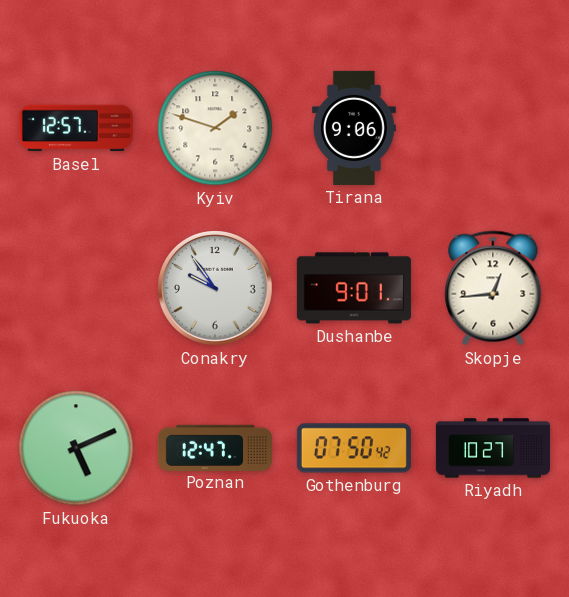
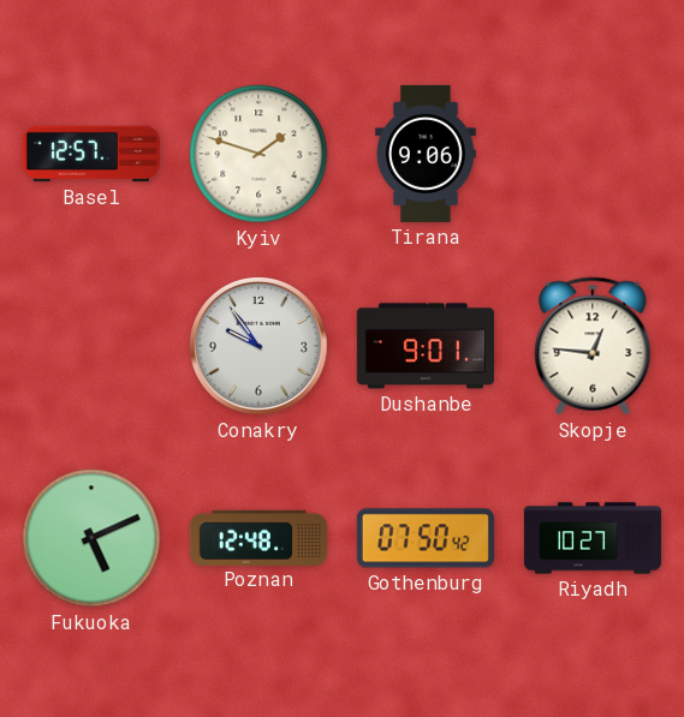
Skopje: 12:44 -> 12:46
Poznan: 12:47 -> 12:48
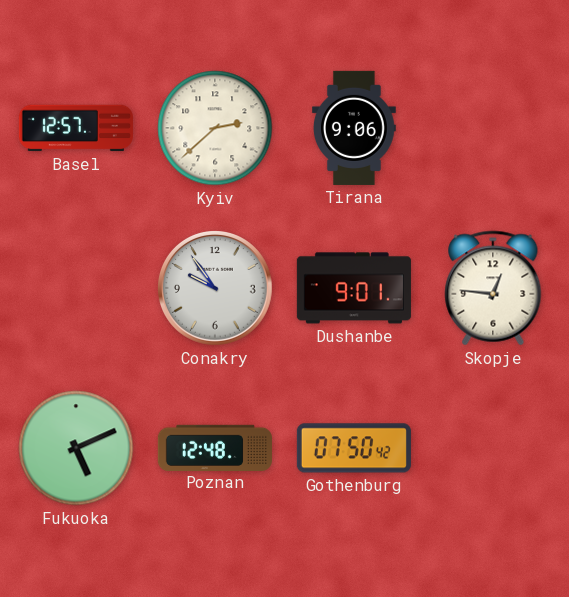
Kyiv: 1:48 -> 2:38
Riyadh: 10:27 -> none
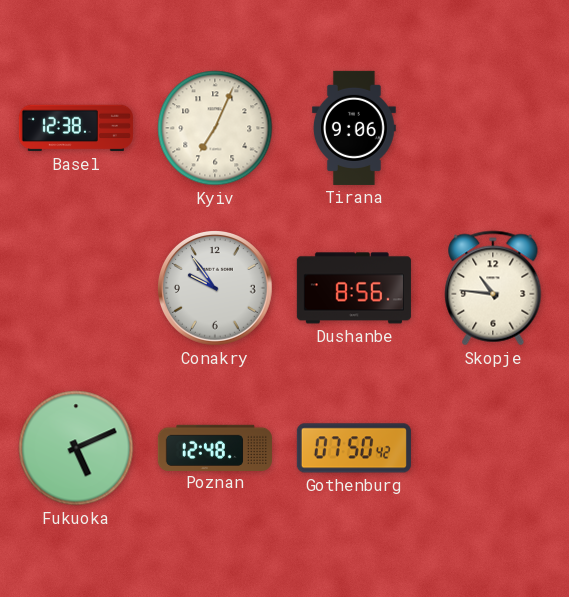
Basel: 12:57 -> 12:38
Kyiv: 2:38 -> 7:04
Dushanbe: 9:01 -> 8:56
Skopje: 12:46 -> 10:46
